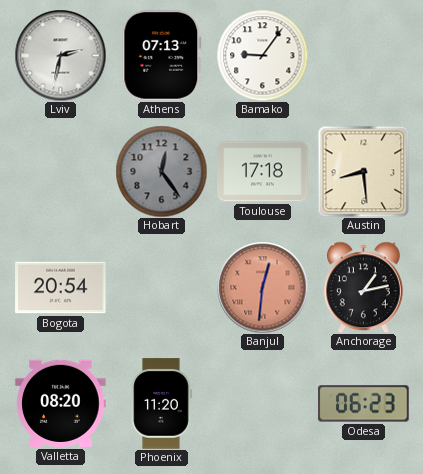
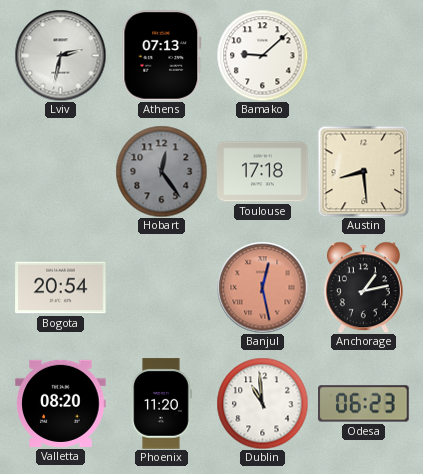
Bamako: 9:06 -> 9:08
Banjul: 12:31 -> 12:28
Dublin: none -> 10:59
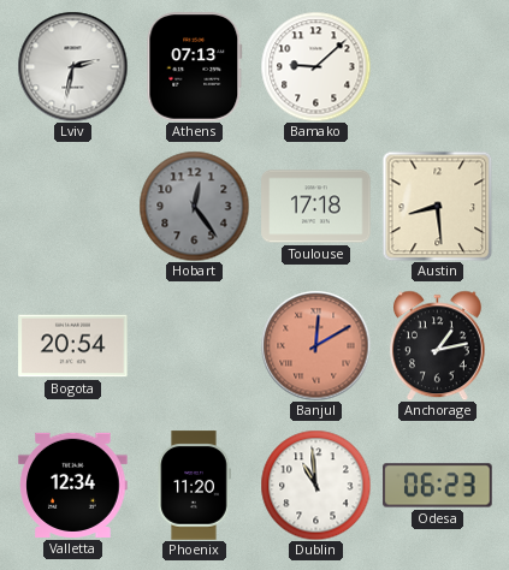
Banjul: 12:28 -> 12:10
Valletta: 08:20 -> 12:34
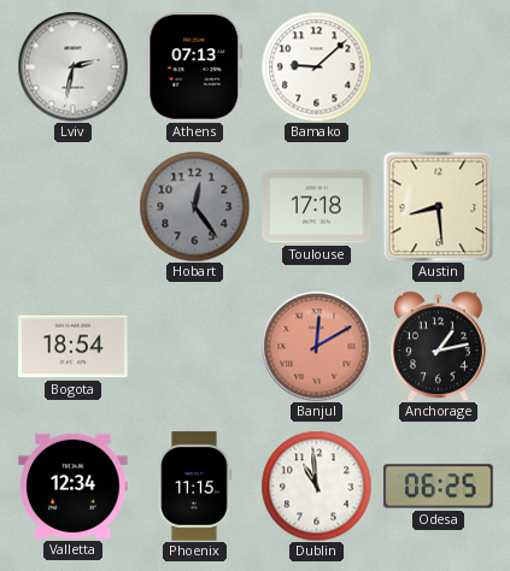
Bogota: 20:54 -> 18:54
Phoenix: 11:20 -> 11:15
Odesa: 06:23 -> 06:25
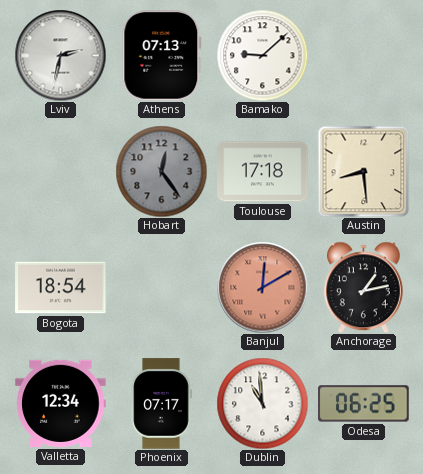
Phoenix: 11:15 -> 07:17
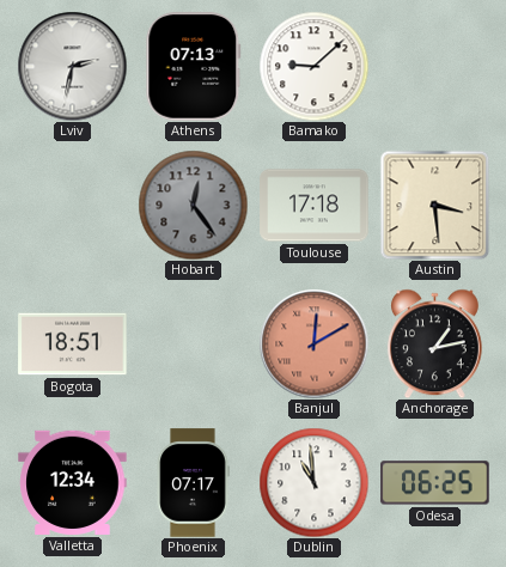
Austin: 8:29 -> 3:29
Bogota: 18:54 -> 18:51
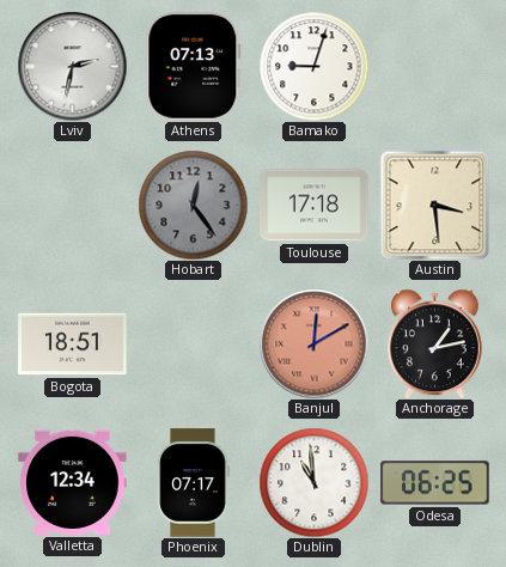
Bamako: 9:08 -> 9:03
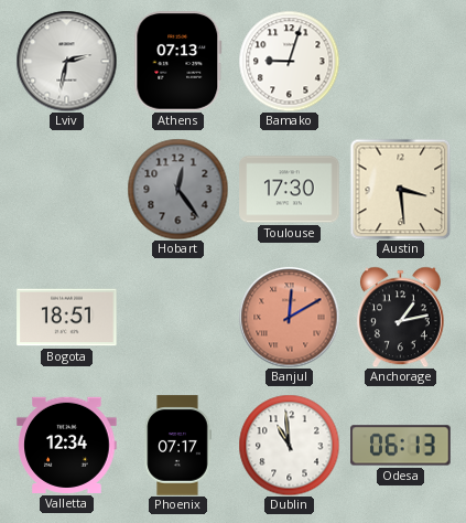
Toulouse: 17:18 -> 17:30
Odesa: 06:25 -> 06:13
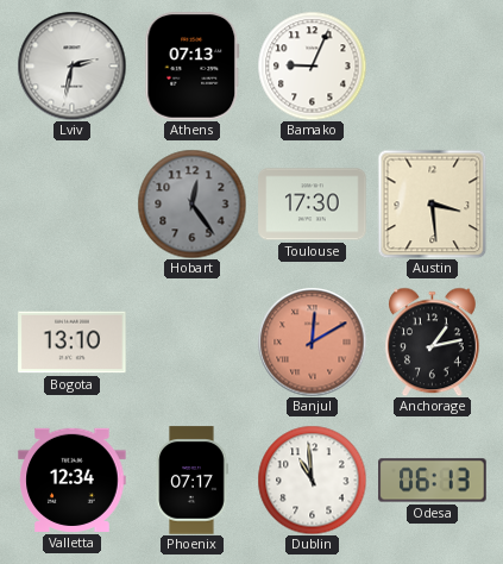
Bamako: 9:03 -> 9:04
Bogota: 18:51 -> 13:10
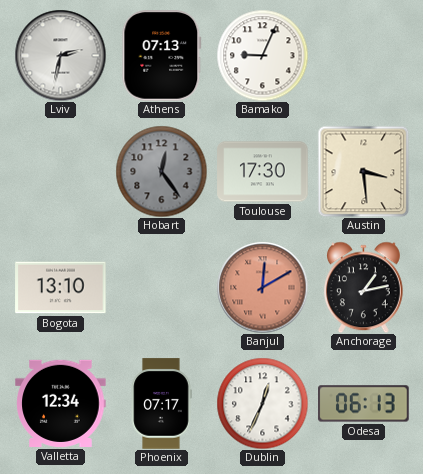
Dublin: 10:59 -> 12:34
